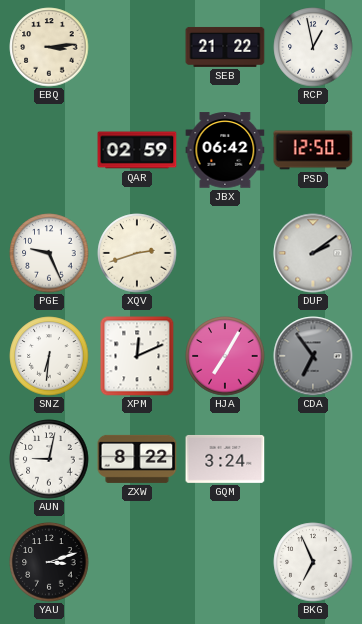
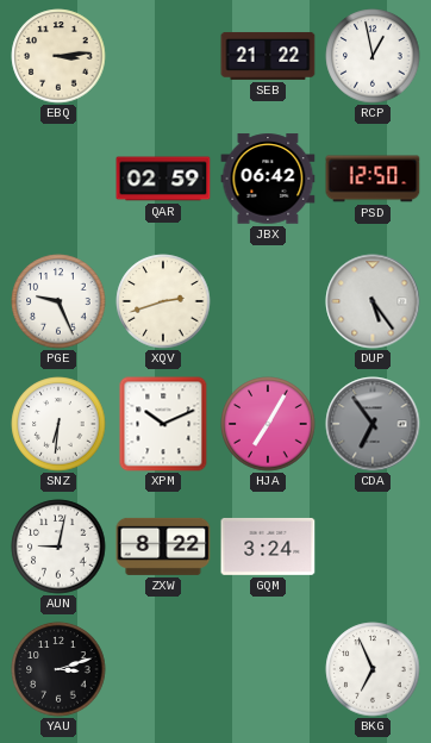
DUP: 2:09 -> 5:24
XPM: 12:11 -> 10:11
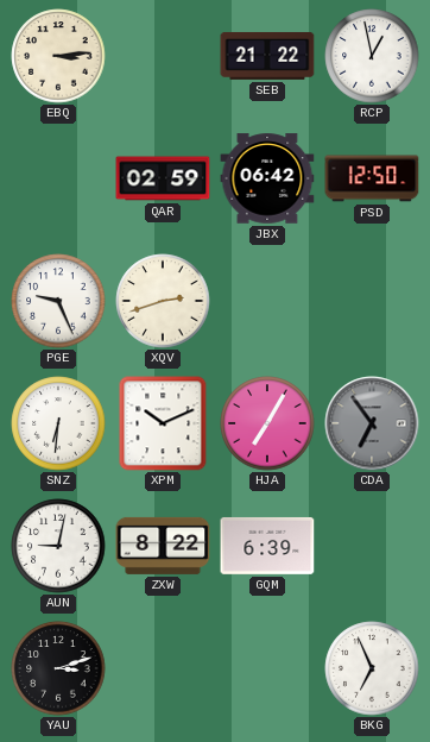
DUP: 5:24 -> none
GQM: 3:24 -> 6:39
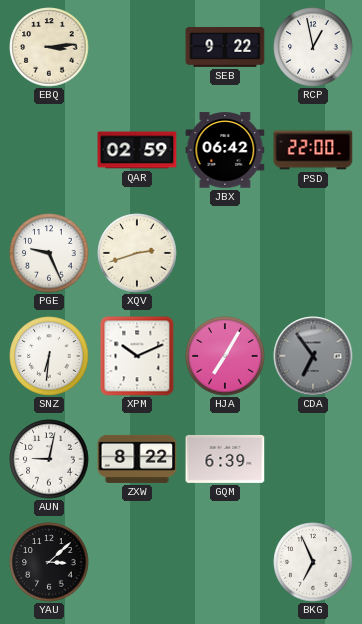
SEB: 21:22 -> 9:22
PSD: 12:50 -> 22:00
YAU: 3:12 -> 3:08
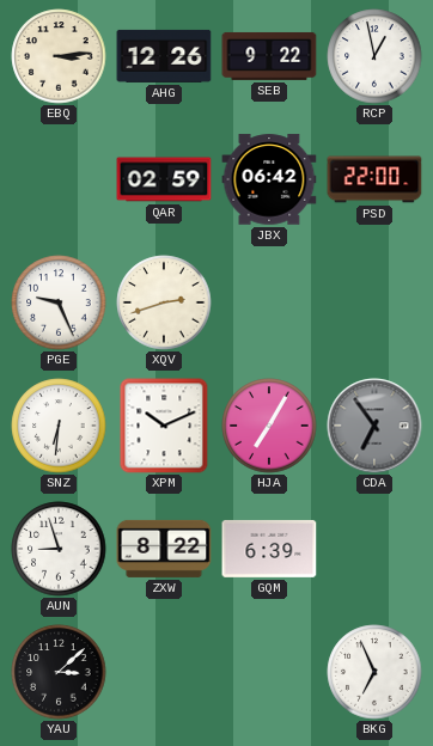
AHG: none -> 12:26
AUN: 9:02 -> 8:57
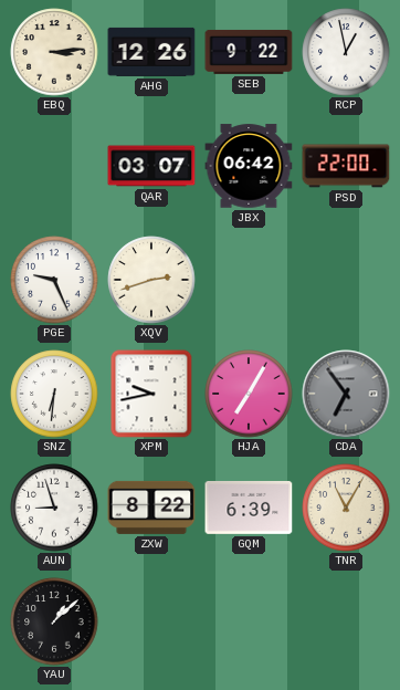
QAR: 02:59 -> 03:07
XPM: 10:11 -> 9:43
TNR: none -> 11:05
YAU: 3:08 -> 1:08
BKG: 6:56 -> none
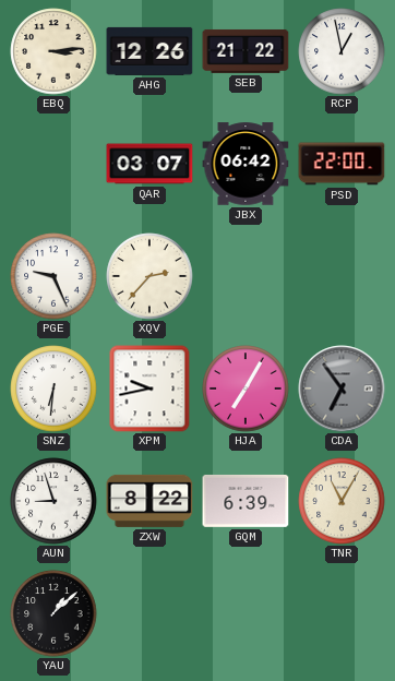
SEB: 9:22 -> 21:22
XQV: 2:42 -> 2:37
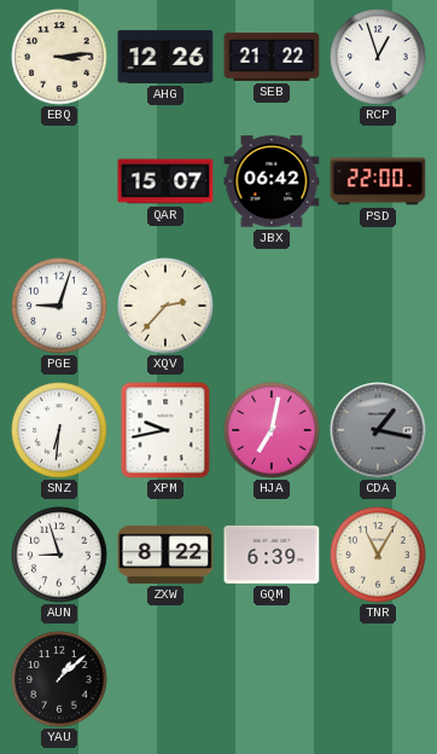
RCP: 12:58 -> 12:57
QAR: 03:07 -> 15:07
PGE: 9:26 -> 9:03
HJA: 7:05 -> 7:02
CDA: 6:54 -> 1:17
